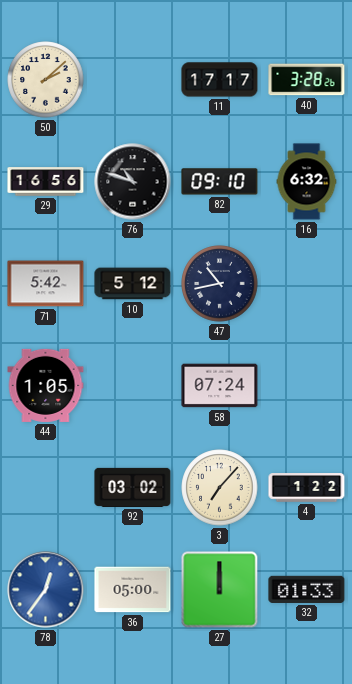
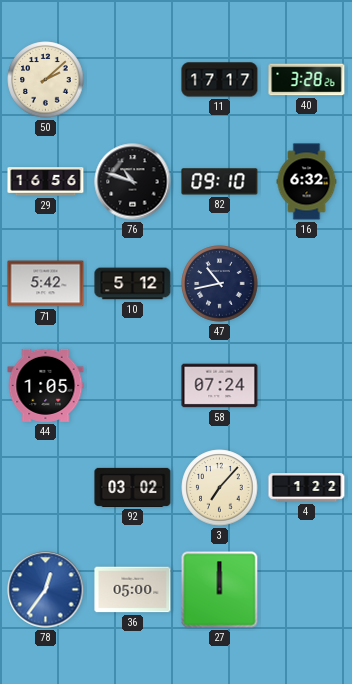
32: 01:33 -> none
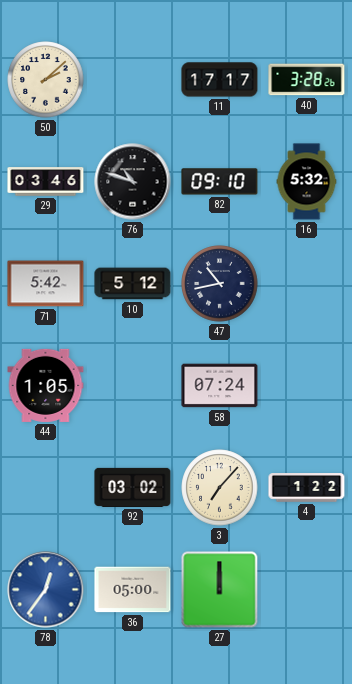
29: 16:56 -> 03:46
16: 6:32 -> 5:32
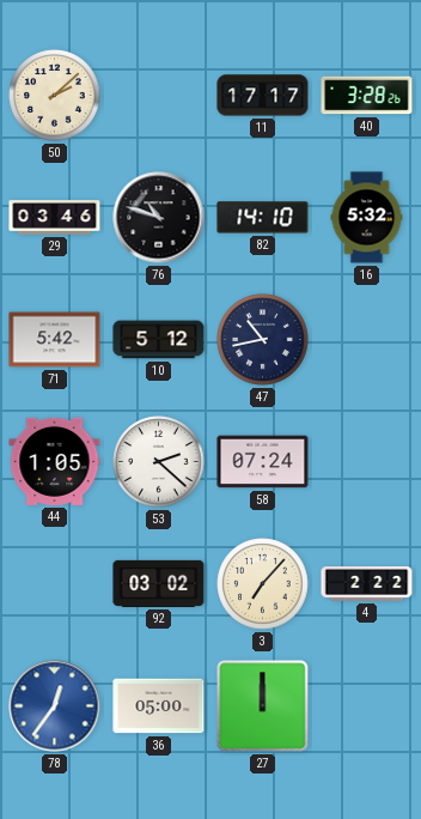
82: 09:10 -> 14:10
53: none -> 2:22
4: 1:22 -> 2:22
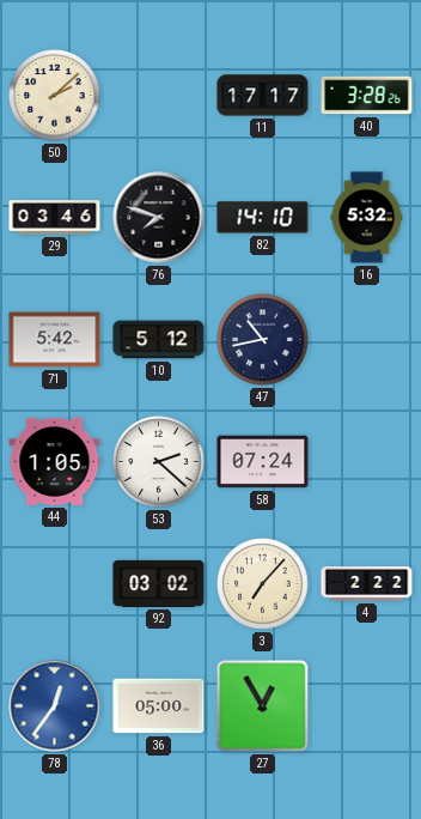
76: 10:48 -> 7:48
27: 12:00 -> 12:55
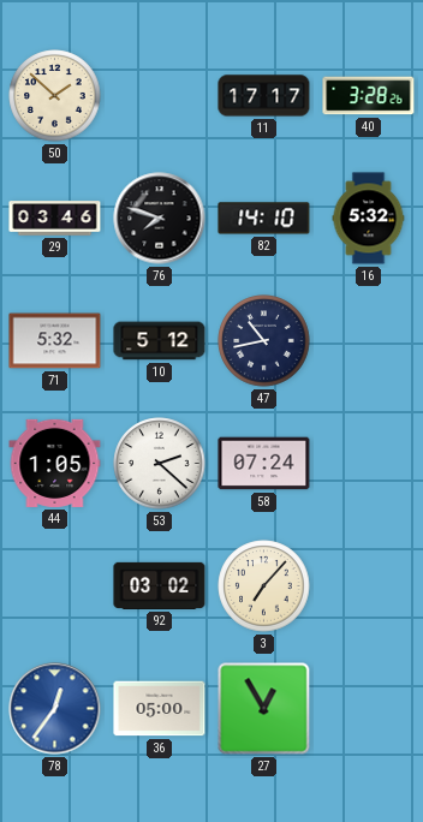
50: 2:08 -> 1:52
71: 5:42 -> 5:32
4: 2:22 -> none
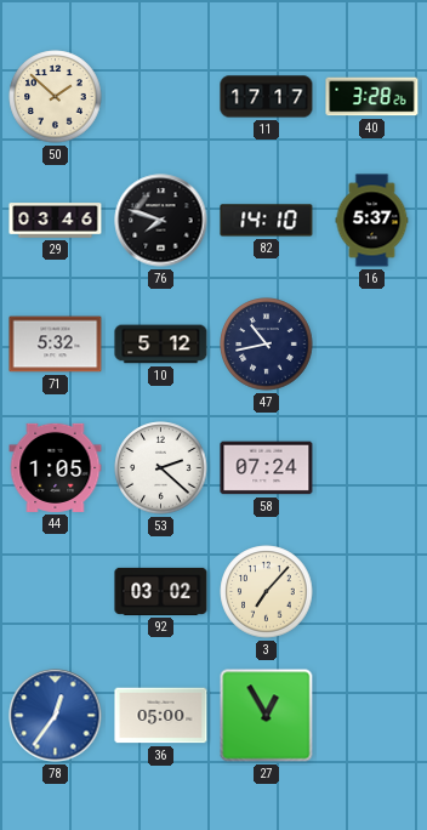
16: 5:32 -> 5:37
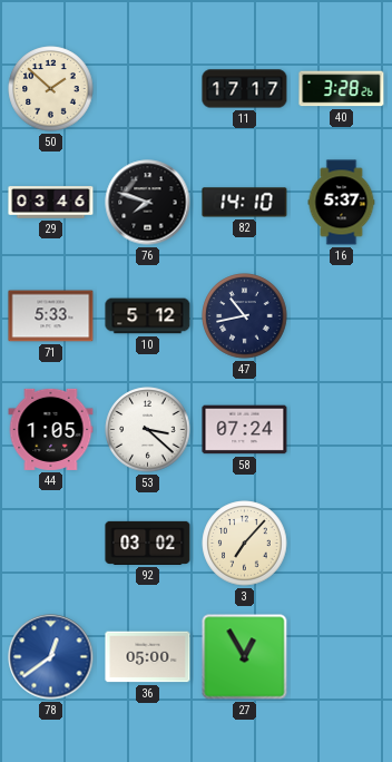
71: 5:32 -> 5:33
53: 2:22 -> 3:22
78: 12:36 -> 12:39
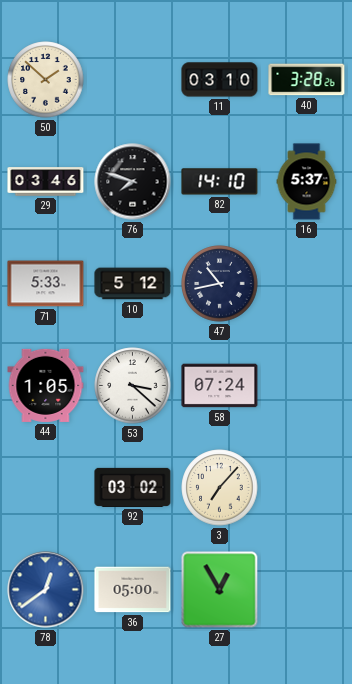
11: 17:17 -> 03:10
